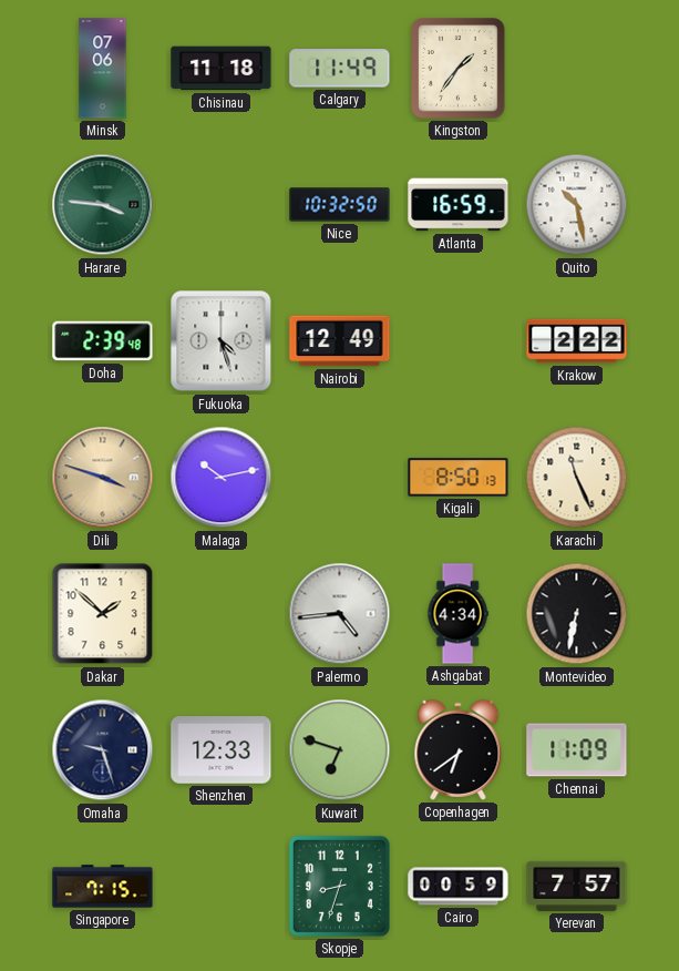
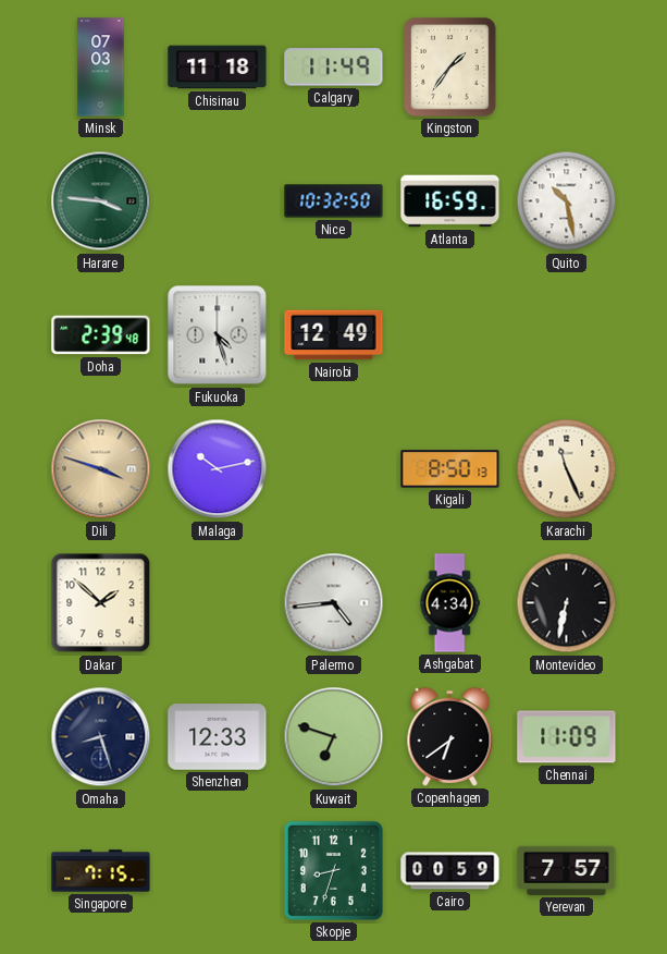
Minsk: 07:06 -> 07:03
Krakow: 2:22 -> none
Omaha: 9:27 -> 8:27
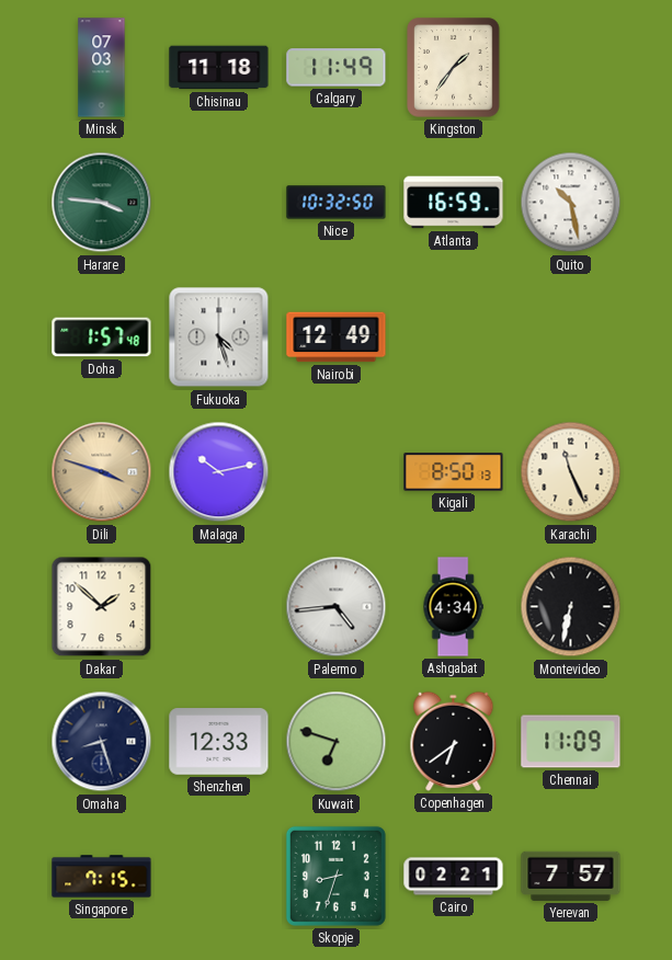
Doha: 2:39 -> 1:57
Cairo: 00:59 -> 02:21
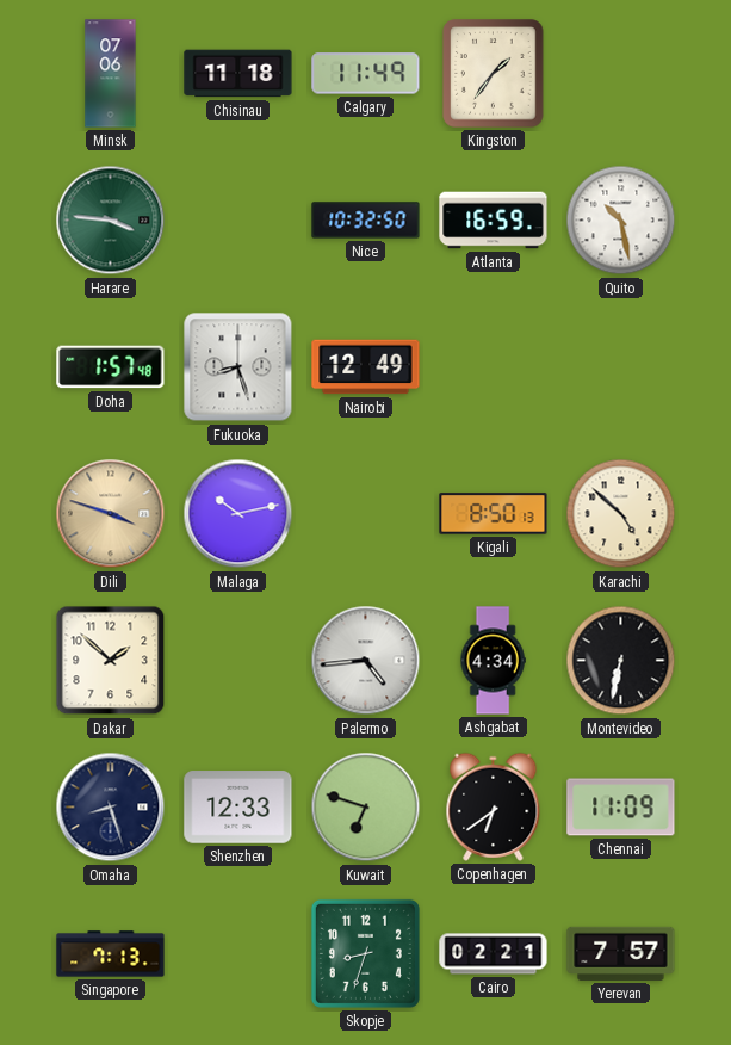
Minsk: 07:03 -> 07:06
Fukuoka: 4:27 -> 8:27
Karachi: 11:26 -> 4:52
Singapore: 7:15 -> 7:13
